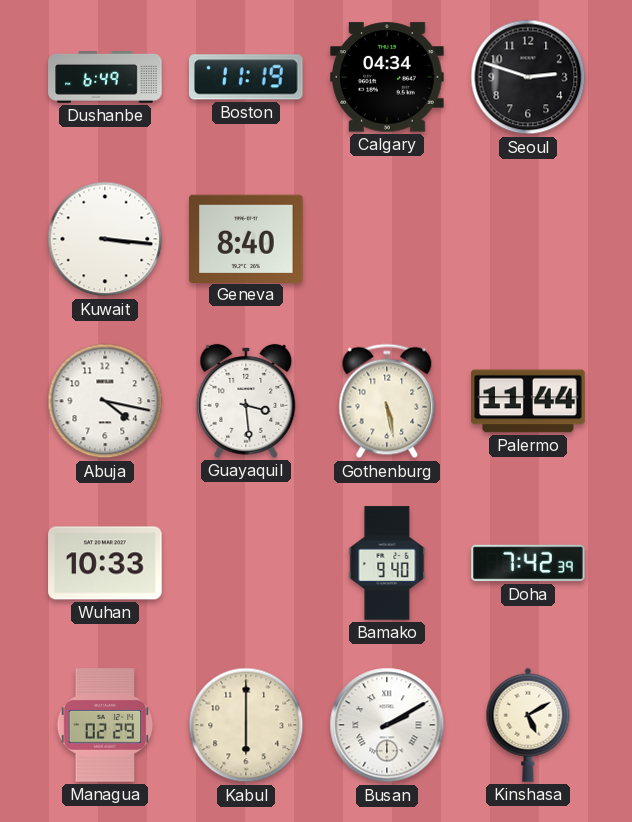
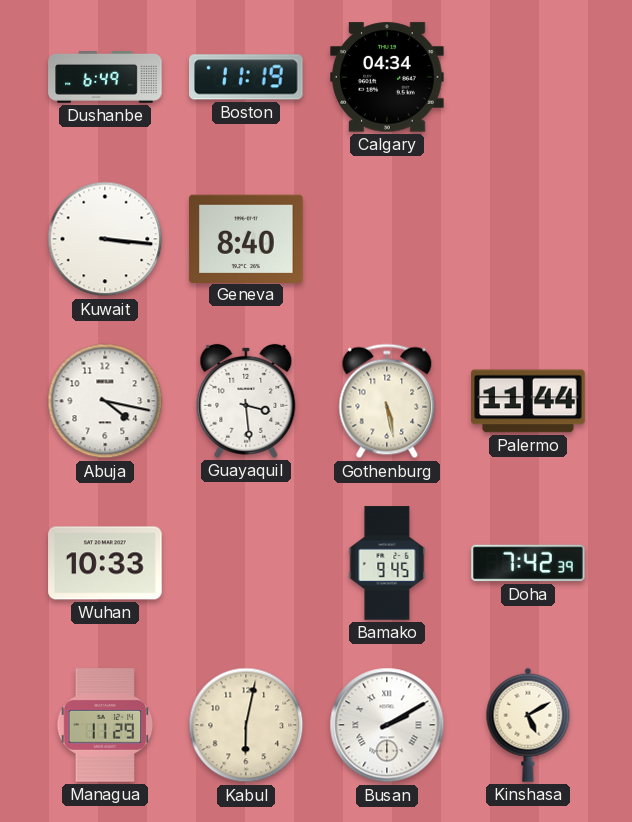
Seoul: 2:48 -> none
Bamako: 9:40 -> 9:45
Managua: 02:29 -> 11:29
Kabul: 6:00 -> 6:02
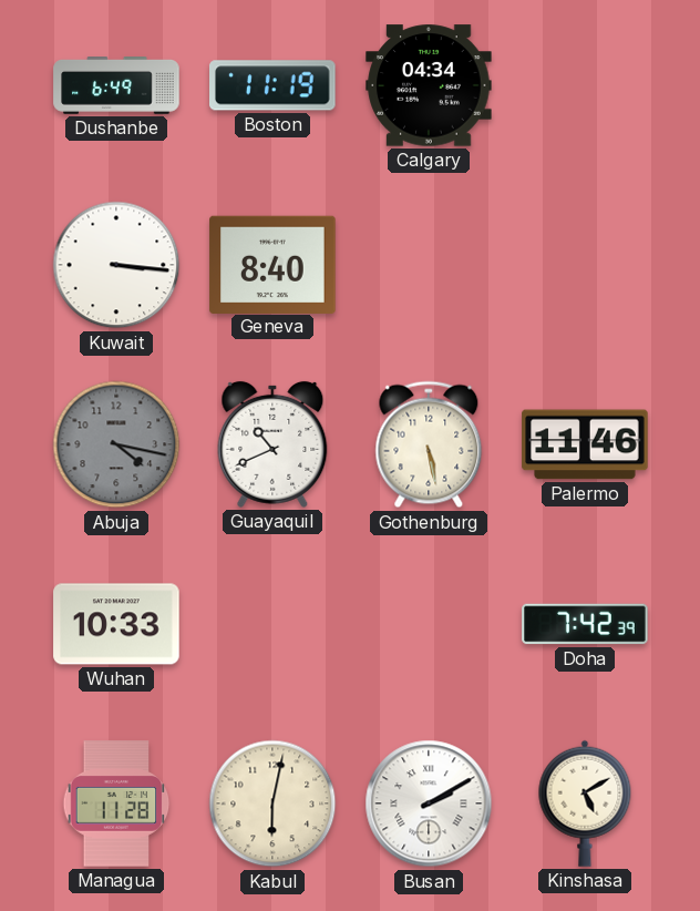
Abuja dial: white -> grey
Guayaquil: 3:29 -> 10:41
Palermo: 11:44 -> 11:46
Bamako: 9:45 -> none
Managua: 11:29 -> 11:28
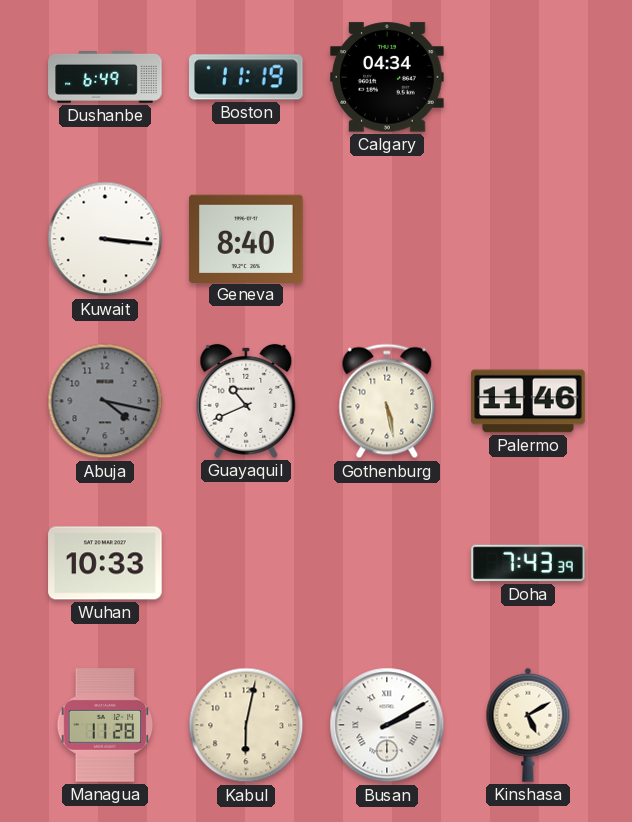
Doha: 7:42 -> 7:43
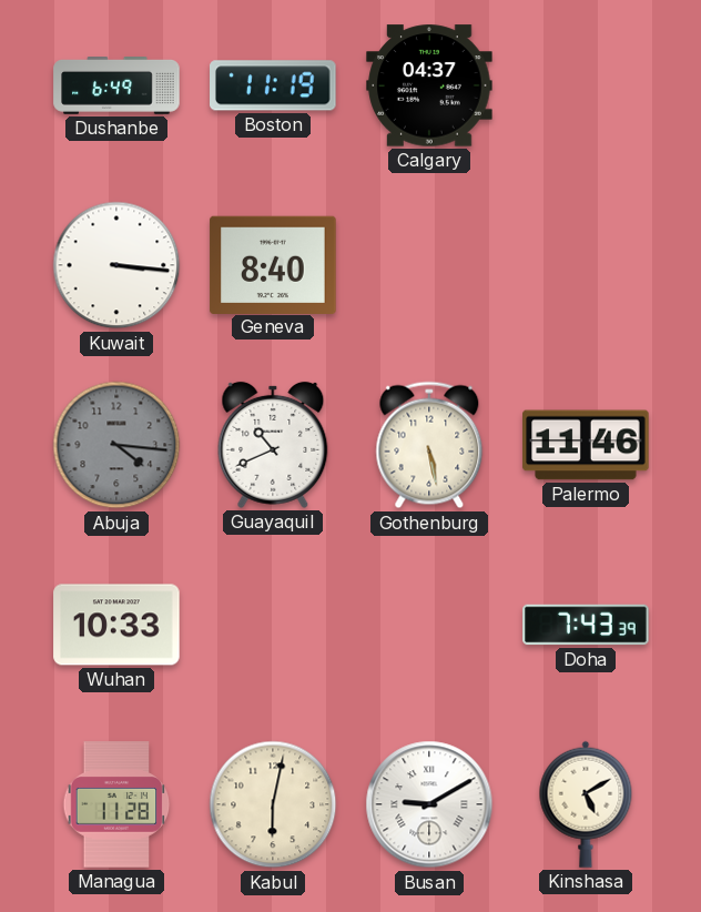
Calgary: 04:34 -> 04:37
Abuja: 4:17 -> 4:16
Busan: 2:10 -> 9:10
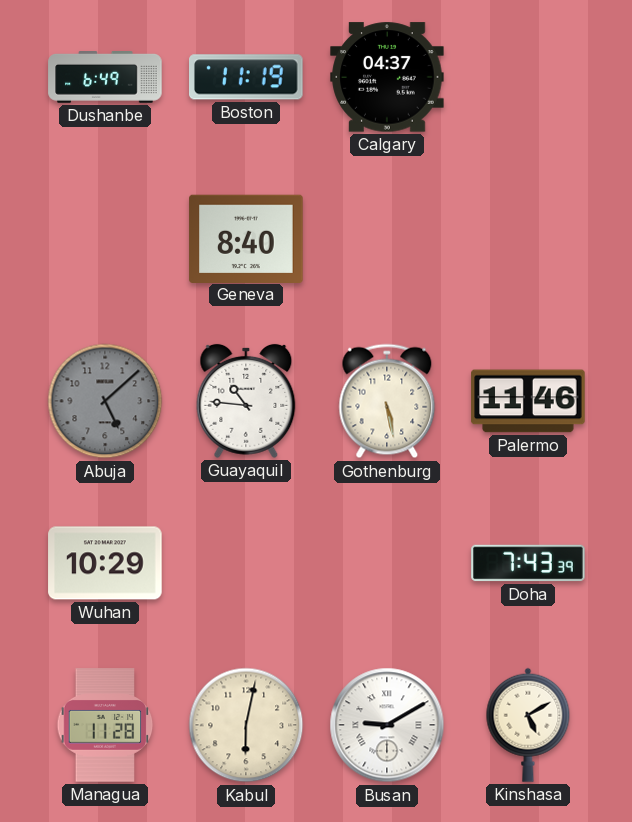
Kuwait: 3:16 -> none
Abuja: 4:16 -> 5:08
Guayaquil: 10:41 -> 10:46
Wuhan: 10:33 -> 10:29
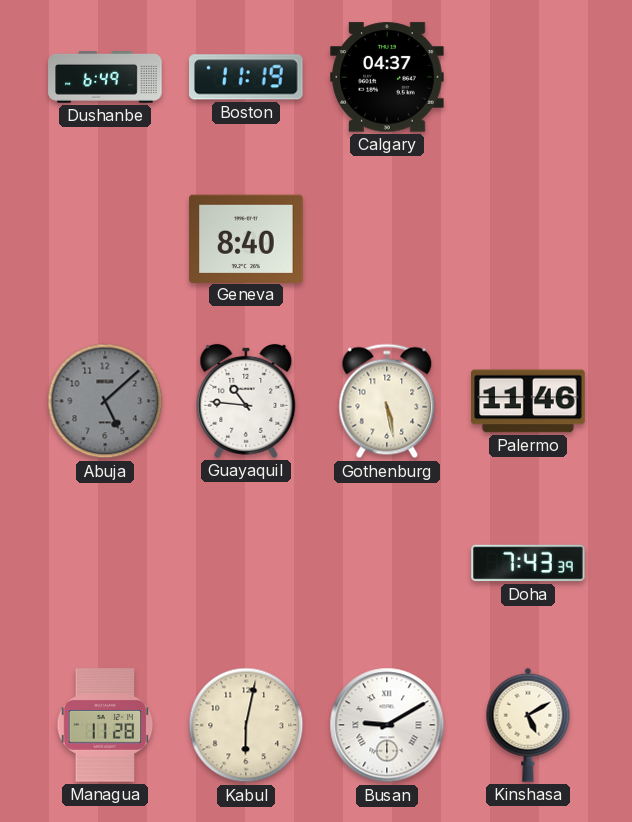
Wuhan: 10:29 -> none
